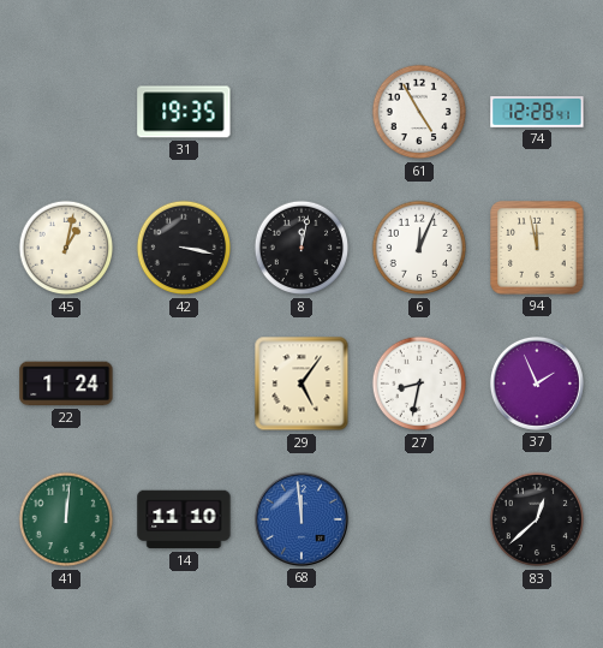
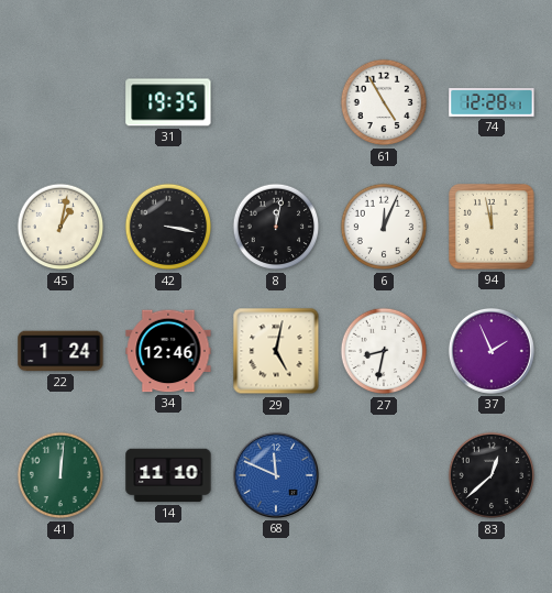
34: none -> 12:46
29: 5:06 -> 5:02
68: 11:59 -> 11:49
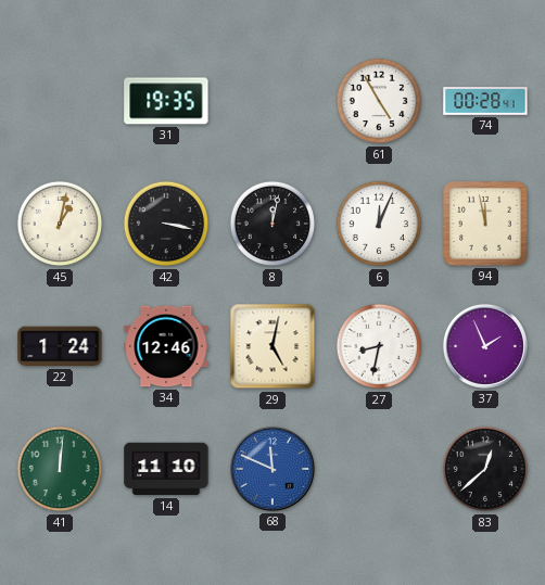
74: 12:28 -> 00:28
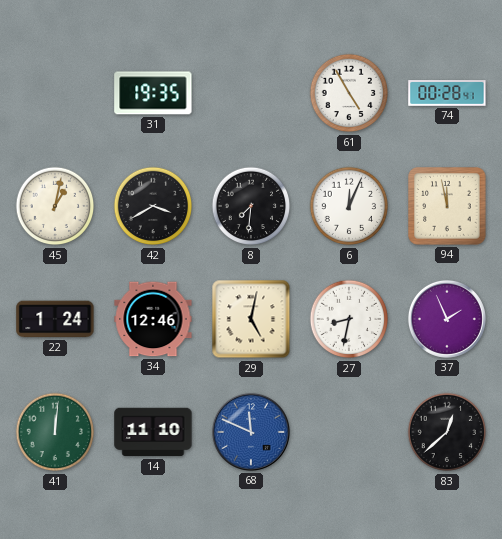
42: 3:17 -> 3:40
8: 12:02 -> 7:31
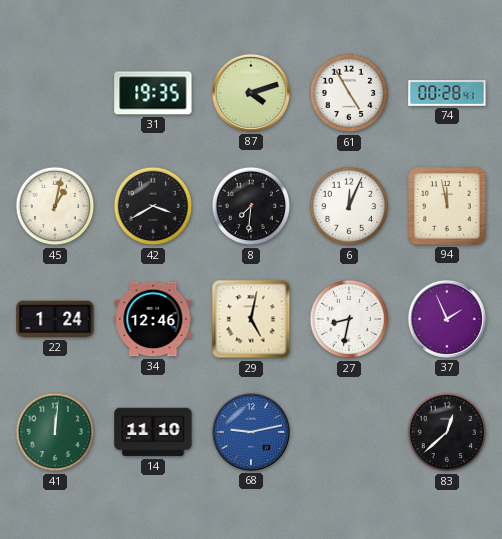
87: none -> 4:12
68: 11:49 -> 9:13
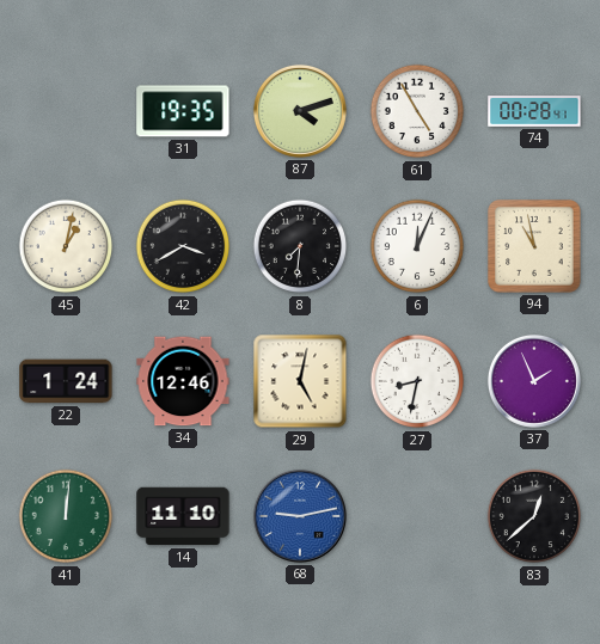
94: 11:58 -> 10:58
